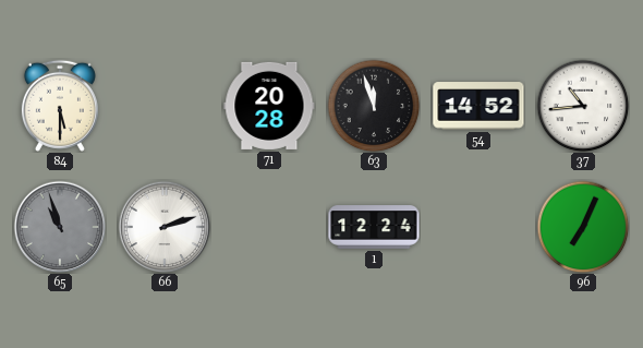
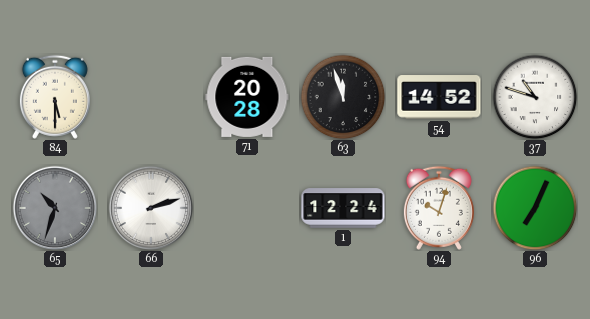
37: 10:44 -> 10:48
65: 10:57 -> 10:33
94: none -> 10:03
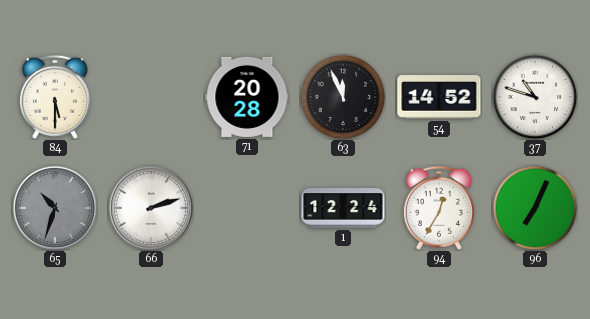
63: 11:57 -> 11:56
94: 10:03 -> 12:35
